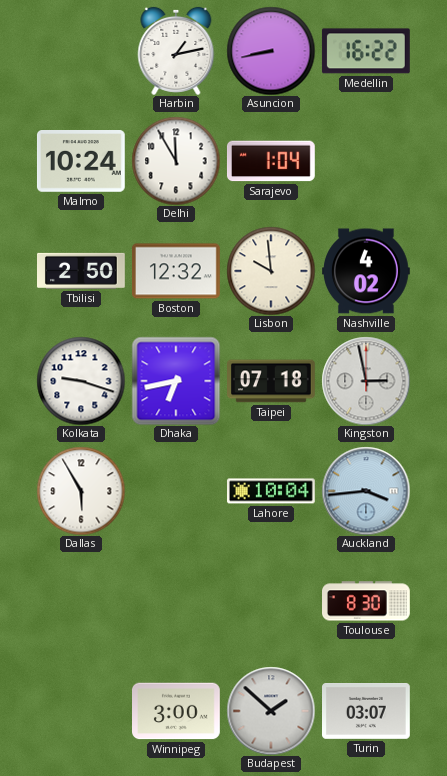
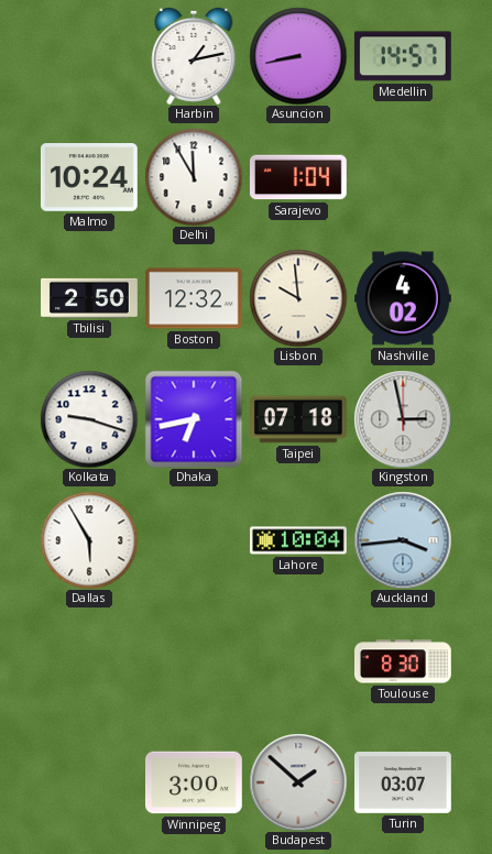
Medellin: 16:22 -> 14:57
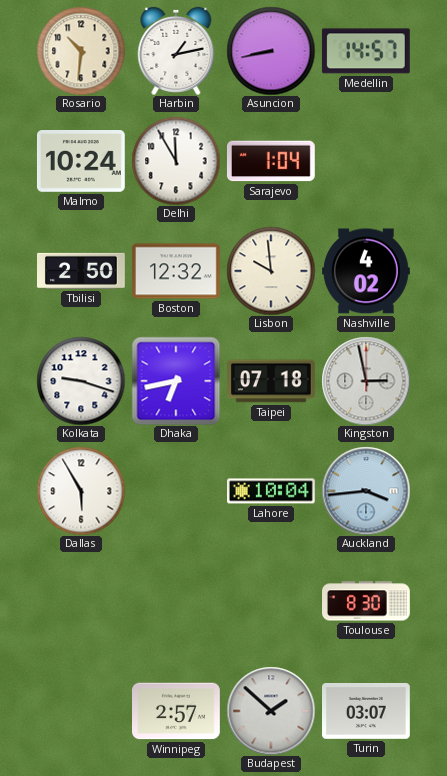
Rosario: none -> 10:31
Winnipeg: 3:00 -> 2:57
